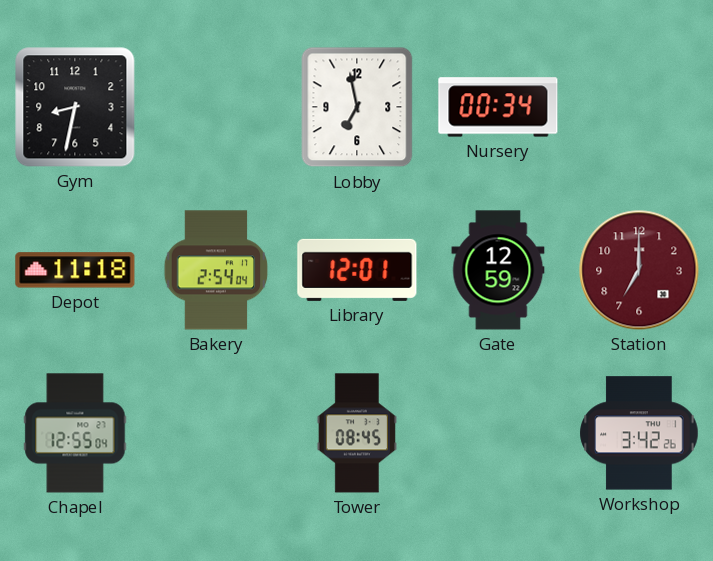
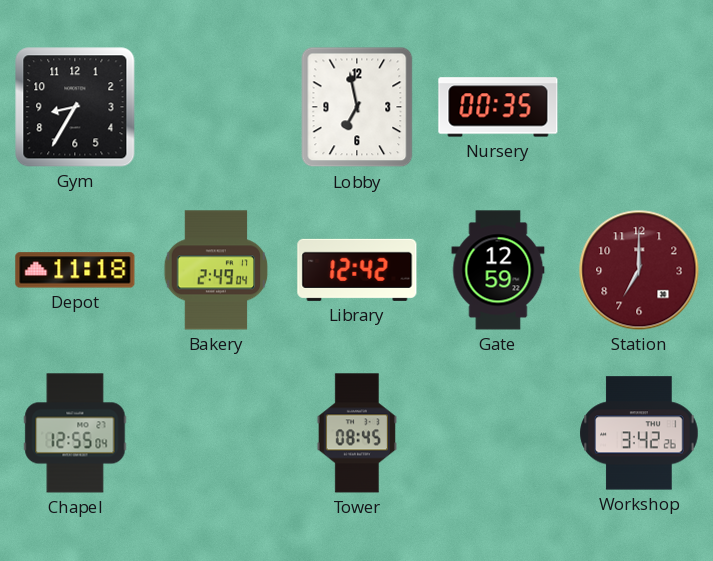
Gym: 8:32 -> 8:35
Nursery: 00:34 -> 00:35
Bakery: 2:54 -> 2:49
Library: 12:01 -> 12:42
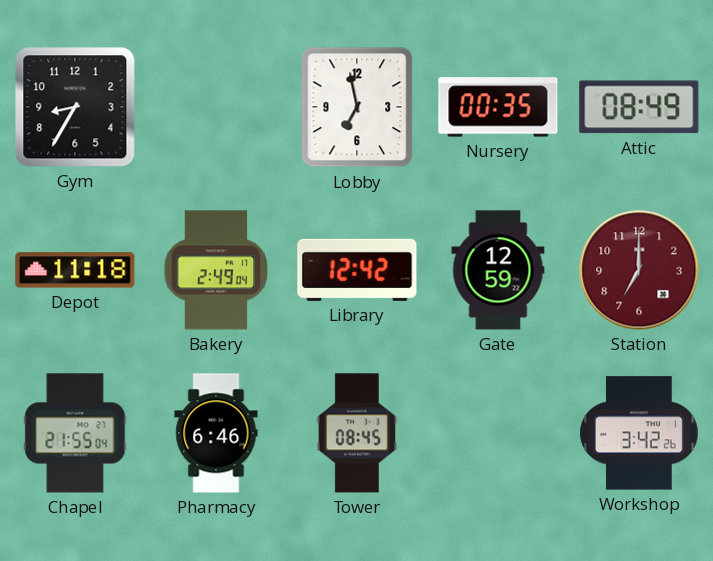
Attic: none -> 08:49
Chapel: 12:55 -> 21:55
Pharmacy: none -> 6:46
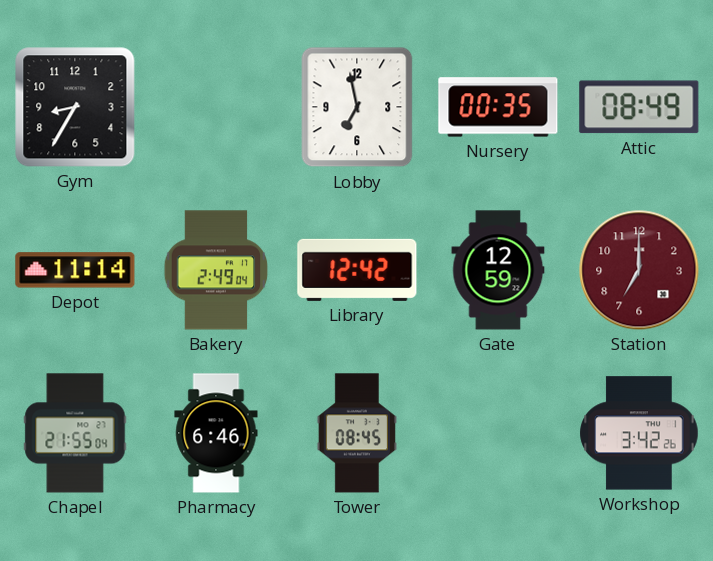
Depot: 11:18 -> 11:14
